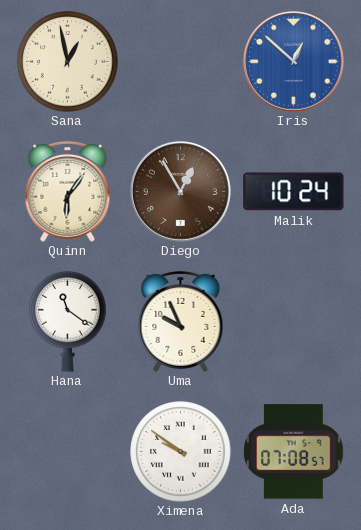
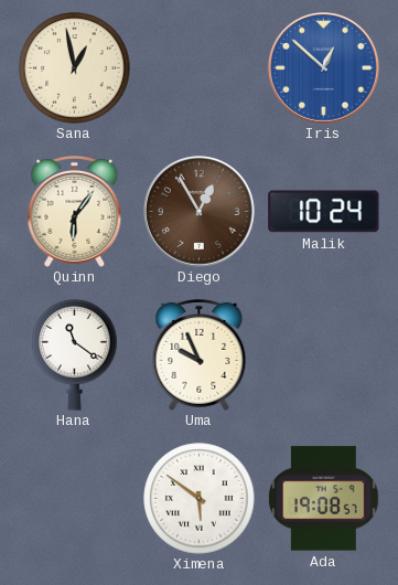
Ximena: 9:51 -> 5:51
Ada: 07:08 -> 19:08
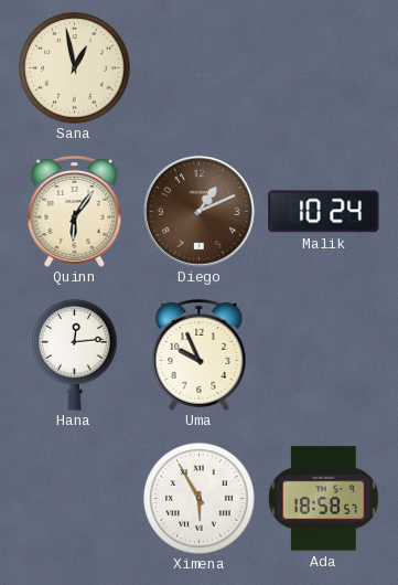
Iris: 12:52 -> none
Diego: 12:55 -> 1:11
Hana: 11:21 -> 12:14
Ximena: 5:51 -> 5:55
Ada: 19:08 -> 18:58
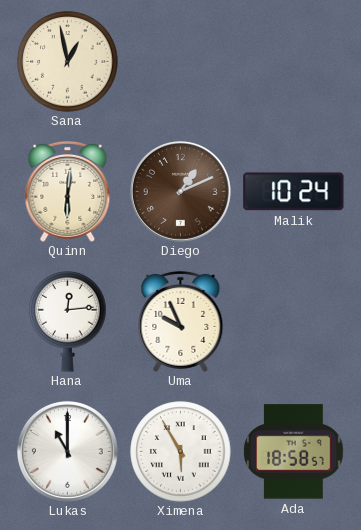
Quinn: 6:06 -> 6:01
Lukas: none -> 11:00
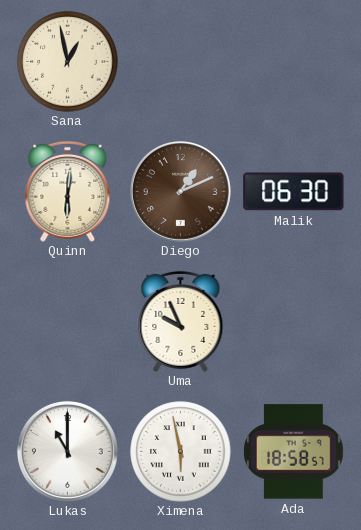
Malik: 10:24 -> 06:30
Hana: 12:14 -> none
Ximena: 5:55 -> 5:58
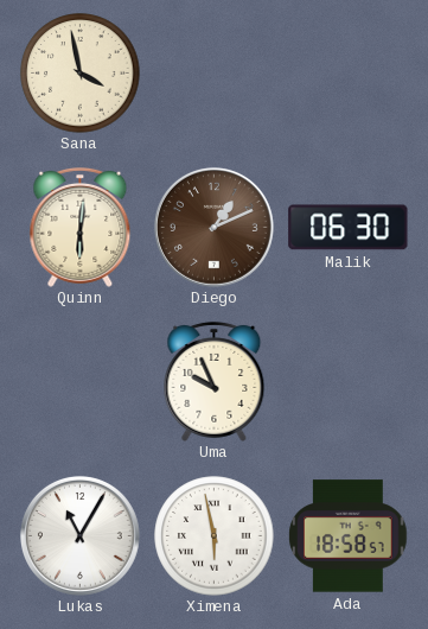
Sana: 12:58 -> 3:58
Lukas: 11:00 -> 11:05
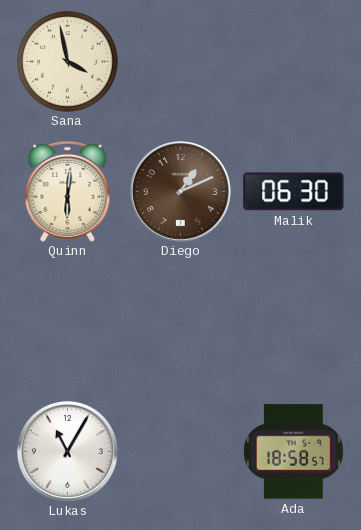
Uma: 9:56 -> none
Ximena: 5:58 -> none
